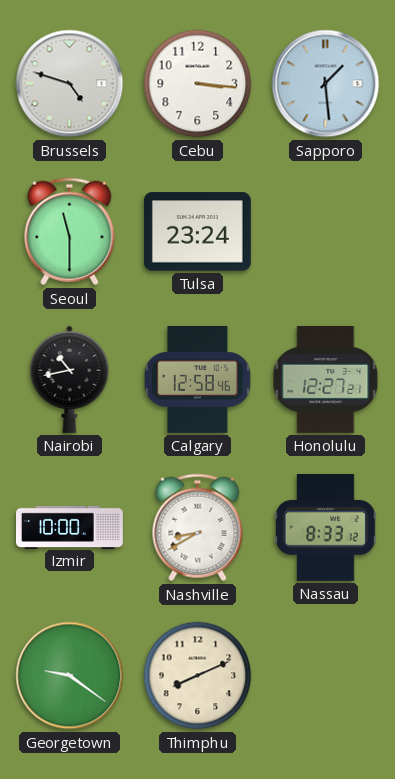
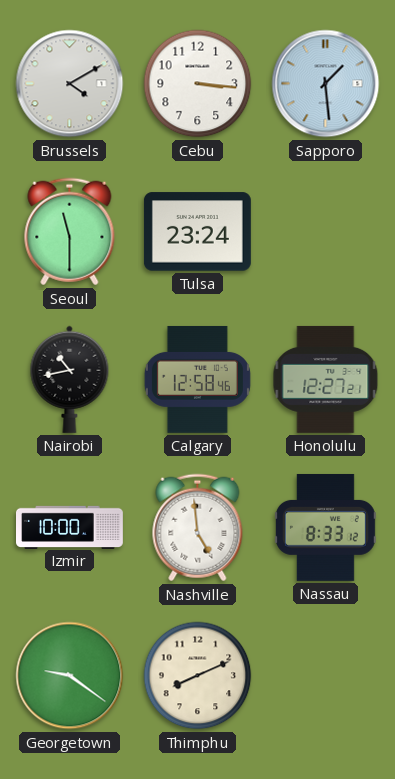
Brussels: 4:48 -> 4:10
Nashville: 8:40 -> 4:59
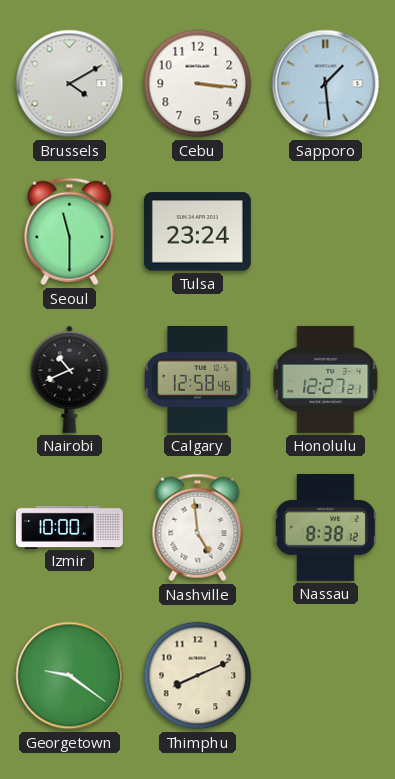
Nairobi: 10:43 -> 10:41
Nassau: 8:33 -> 8:38
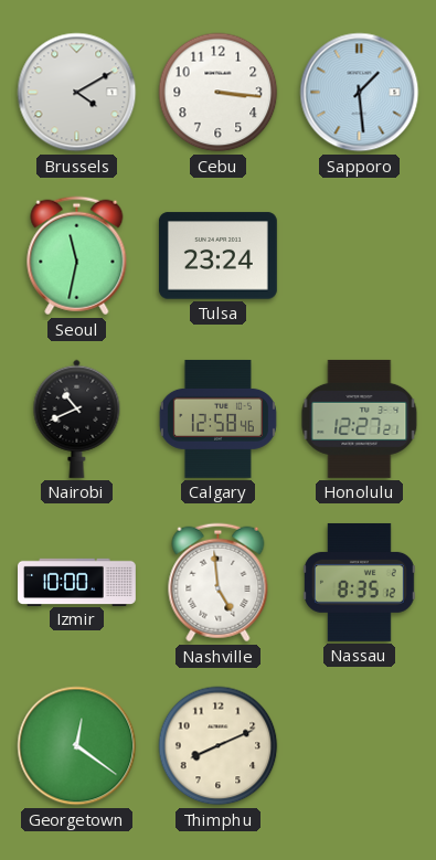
Seoul: 11:30 -> 11:32
Nassau: 8:38 -> 8:35
Georgetown: 9:21 -> 12:21
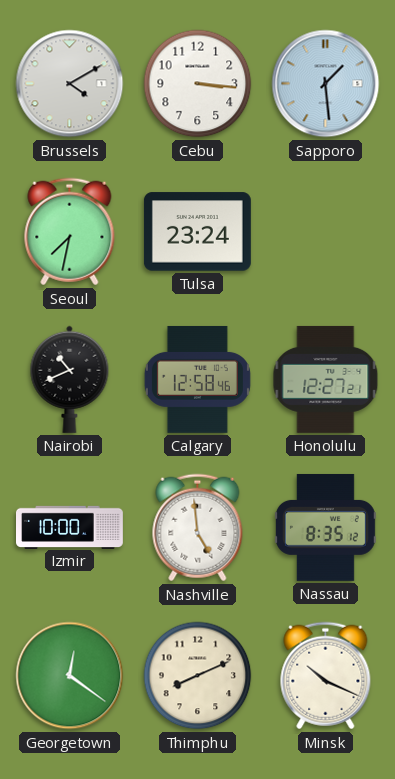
Seoul: 11:32 -> 7:32
Minsk: none -> 10:19
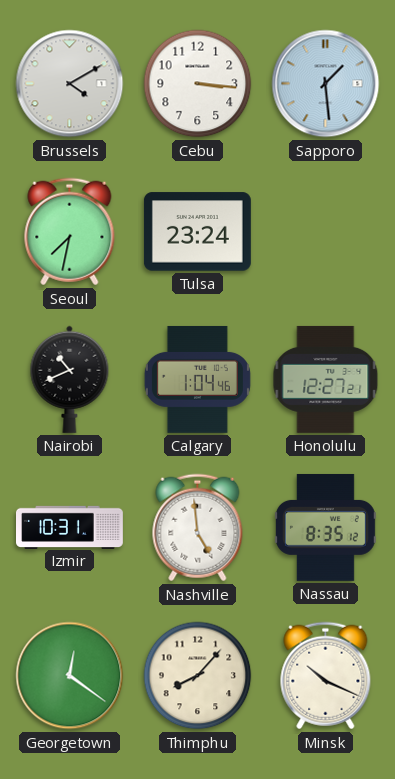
Calgary: 12:58 -> 1:04
Izmir: 10:00 -> 10:31
Thimphu: 8:11 -> 8:07
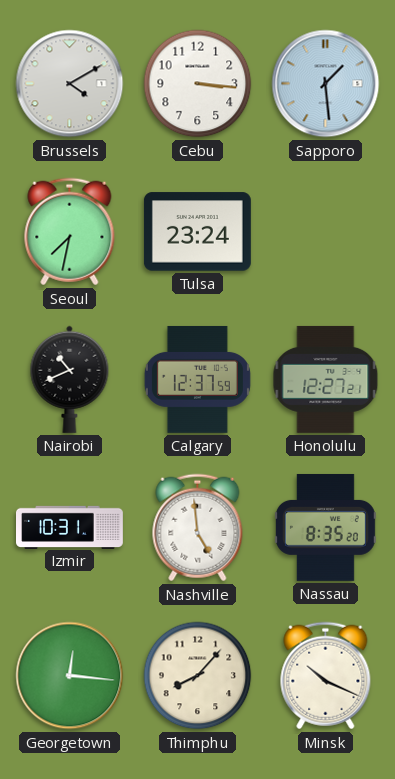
Calgary: 1:04 -> 12:37
Nassau: 8:35:12 -> 8:35:20
Georgetown: 12:21 -> 12:16
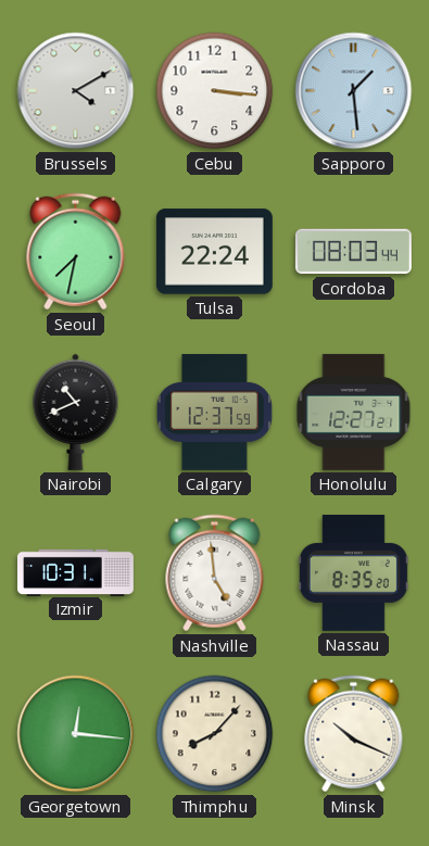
Tulsa: 23:24 -> 22:24
Cordoba: none -> 08:03
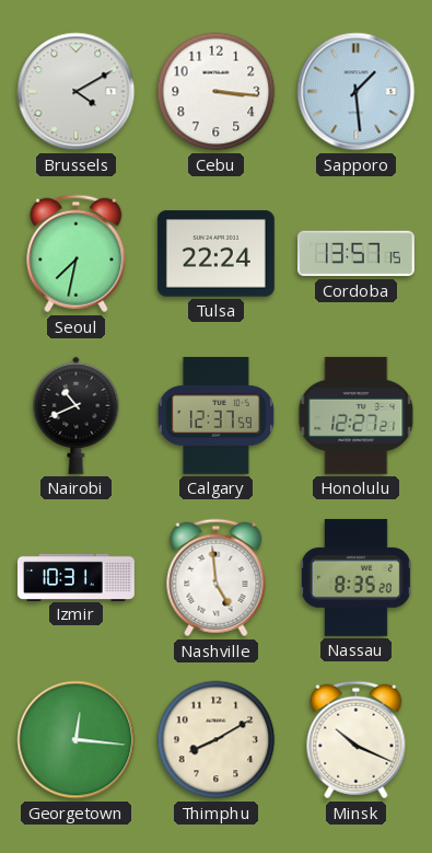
Cordoba: 08:03 -> 13:57
Thimphu: 8:07 -> 8:10
